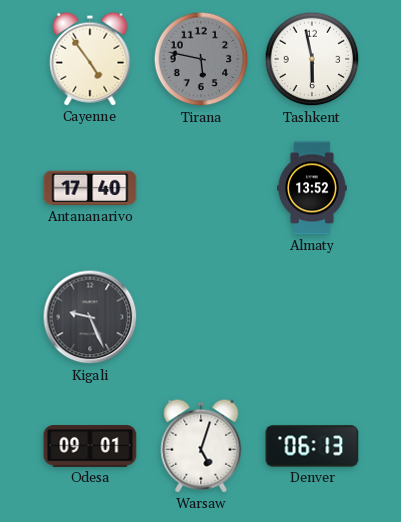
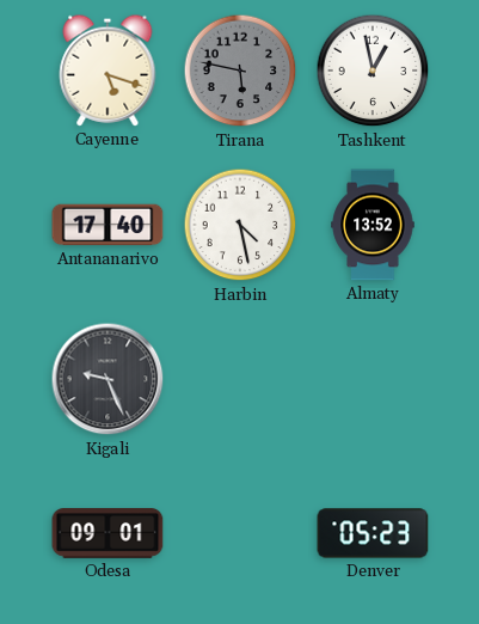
Cayenne: 4:54 -> 5:18
Tashkent: 5:58 -> 12:58
Harbin: none -> 4:28
Warsaw: 5:03 -> none
Denver: 06:13 -> 05:23
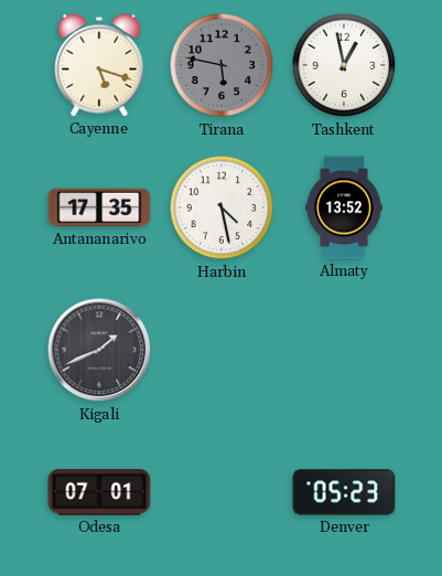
Antananarivo: 17:40 -> 17:35
Kigali: 9:26 -> 1:41
Odesa: 09:01 -> 07:01
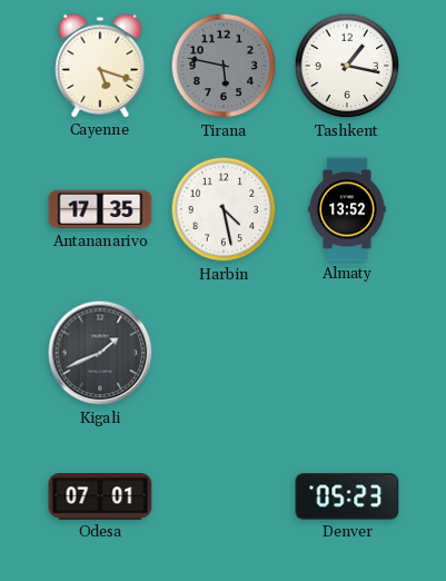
Tashkent: 12:58 -> 1:17
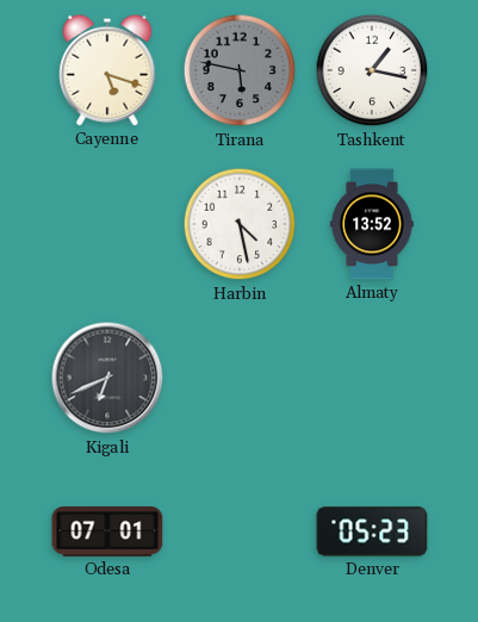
Antananarivo: 17:35 -> none
Kigali: 1:41 -> 6:41
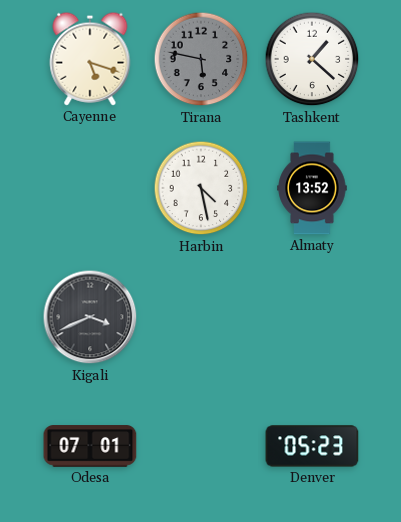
Tashkent: 1:17 -> 1:22
Kigali: 6:41 -> 3:41
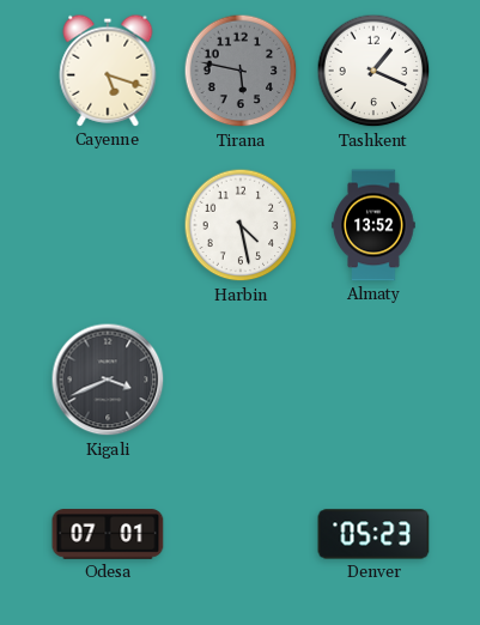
Tashkent: 1:22 -> 1:19
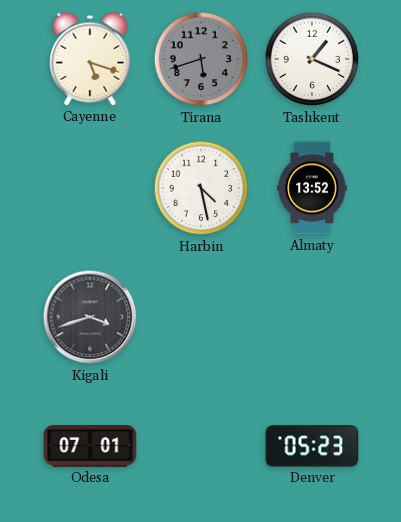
Tirana: 5:47 -> 5:42
Kigali: 3:41 -> 3:42
